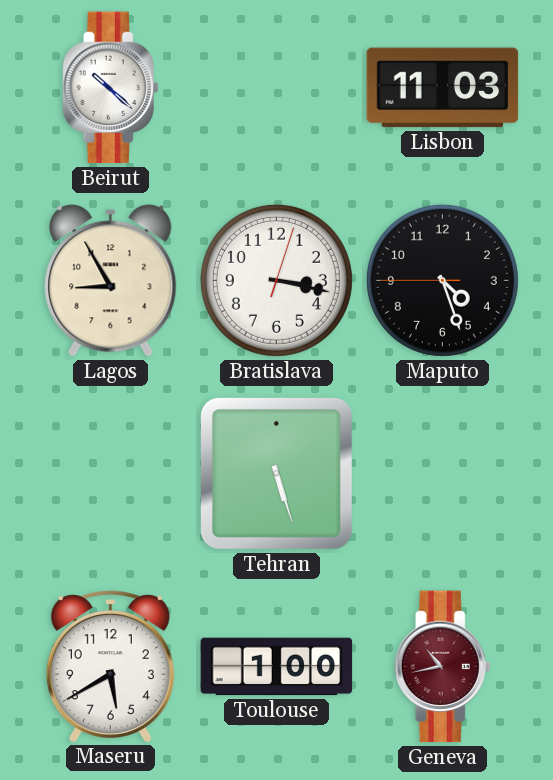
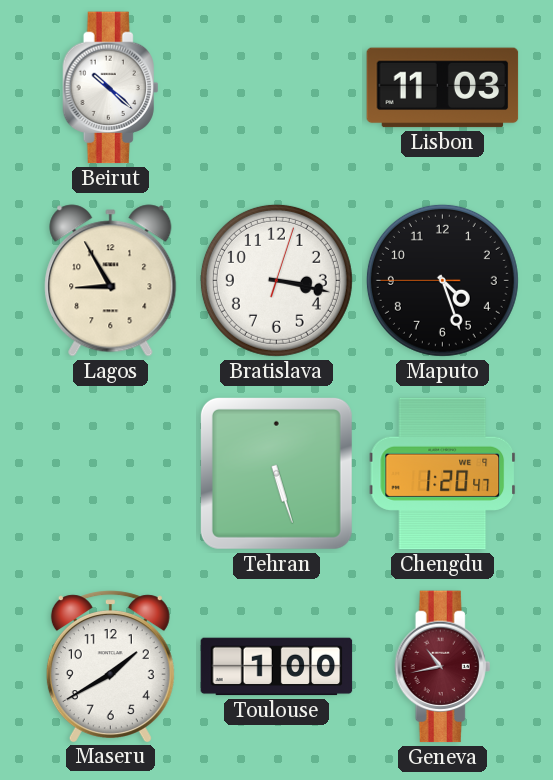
Chengdu: none -> 1:20
Maseru: 5:40 -> 1:40
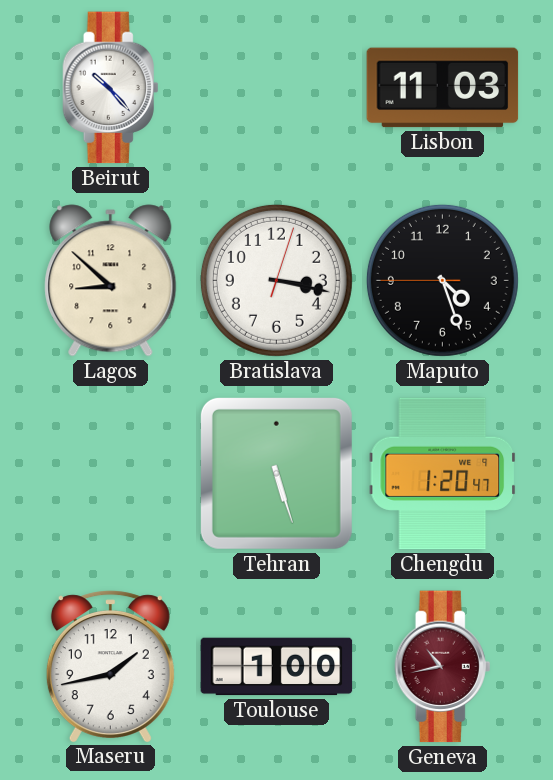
Beirut: 10:22 -> 10:23
Lagos: 8:55 -> 8:52
Maseru: 1:40 -> 1:43
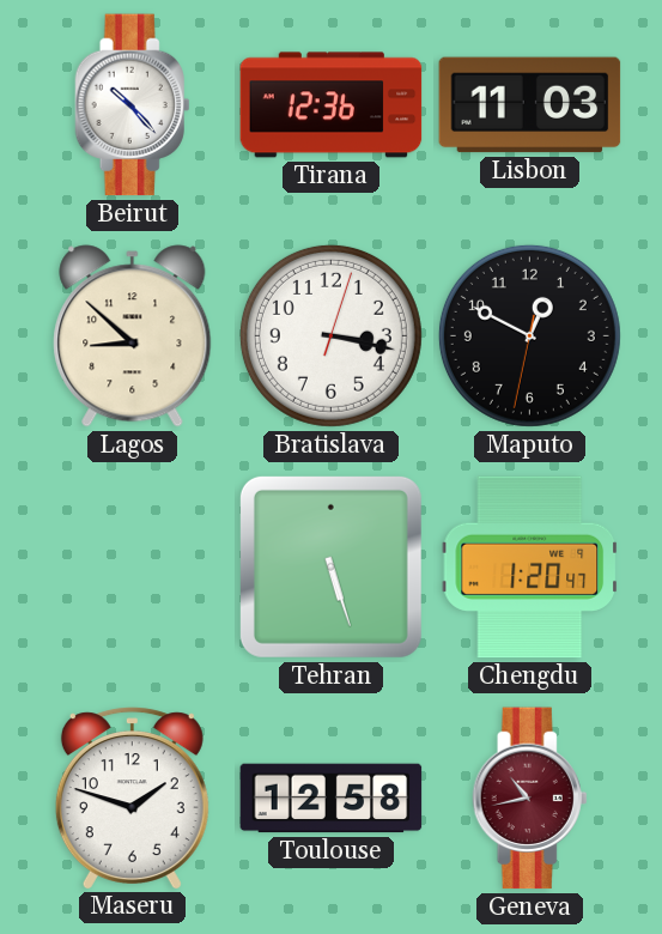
Tirana: none -> 12:36
Maputo: 4:26 -> 12:49
Maseru: 1:43 -> 1:48
Toulouse: 1:00 -> 12:58
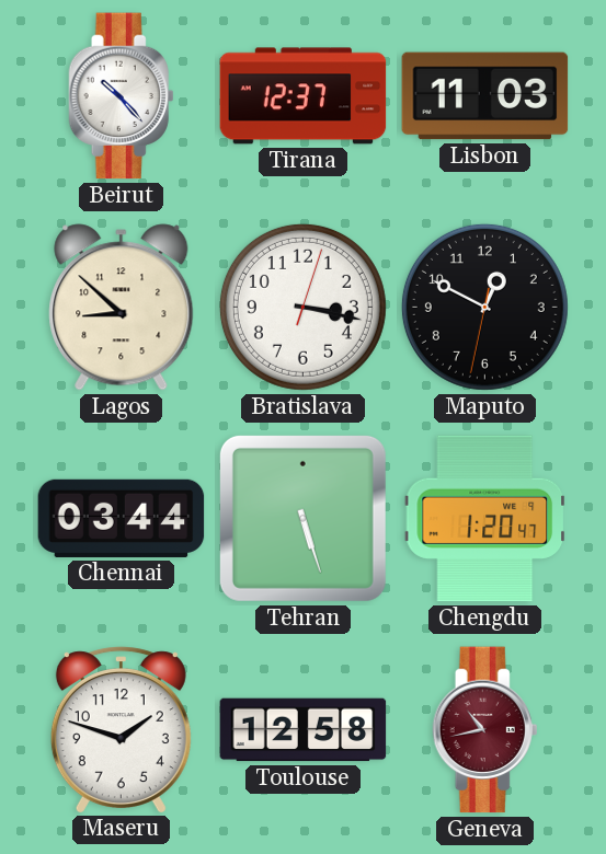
Tirana: 12:36 -> 12:37
Chennai: none -> 03:44
